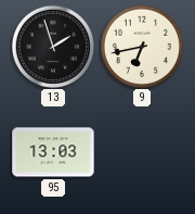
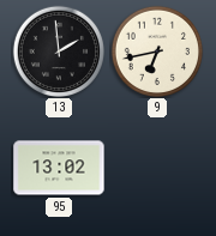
13: 1:57 -> 1:59
95: 13:03 -> 13:02
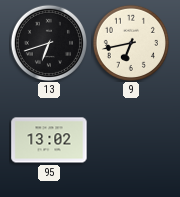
13: 1:59 -> 6:42
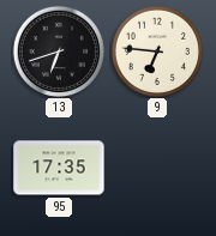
9: 6:43 -> 6:46
95: 13:02 -> 17:35
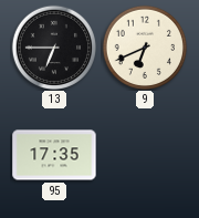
13: 6:42 -> 6:45
9: 6:46 -> 6:41
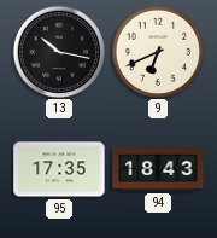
13: 6:45 -> 10:17
94: none -> 18:43
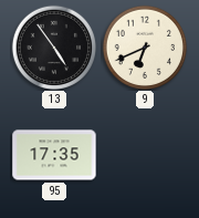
13: 10:17 -> 4:54
94: 18:43 -> none
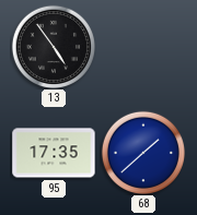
9: 6:41 -> none
68: none -> 1:38
